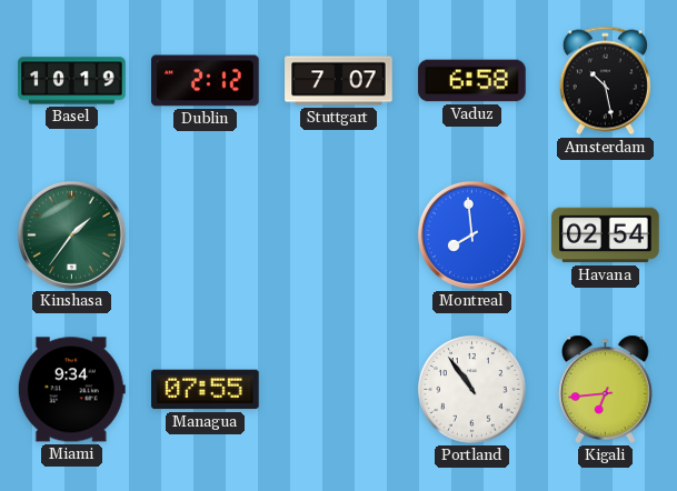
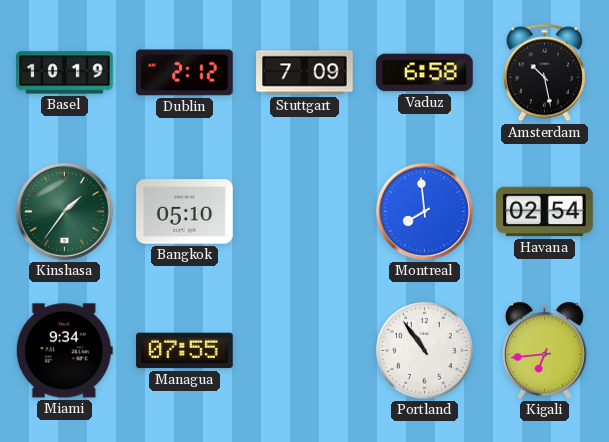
Stuttgart: 7:07 -> 7:09
Bangkok: none -> 05:10
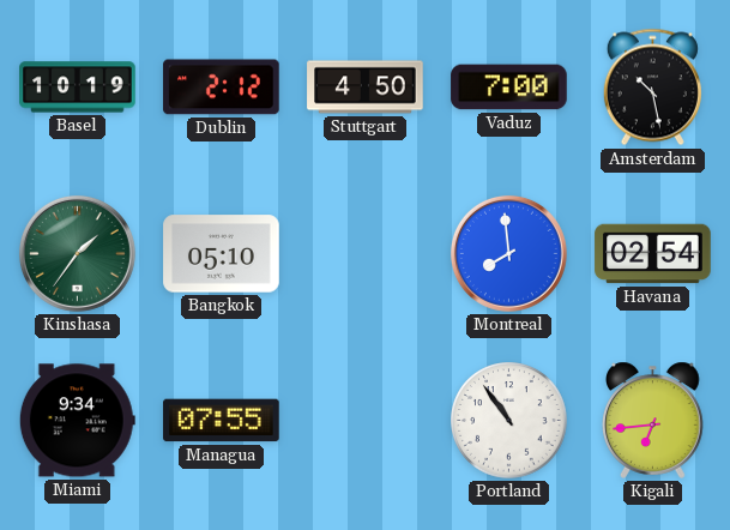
Stuttgart: 7:09 -> 4:50
Vaduz: 6:58 -> 7:00
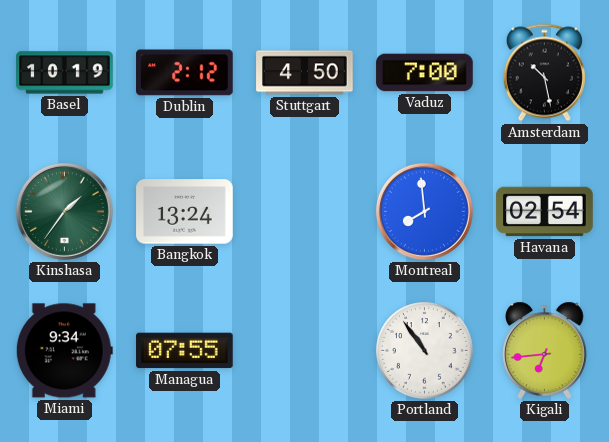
Bangkok: 05:10 -> 13:24
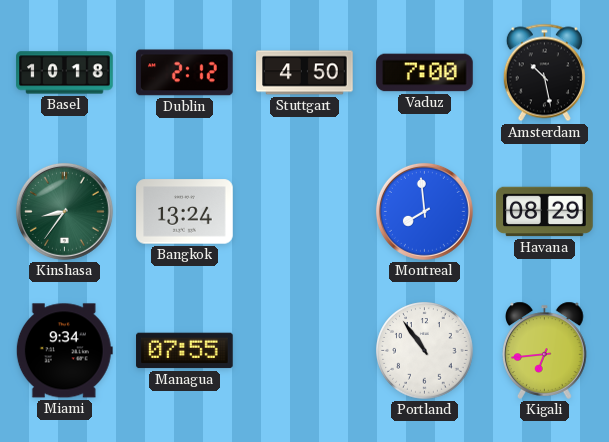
Basel: 10:19 -> 10:18
Kinshasa: 1:36 -> 8:36
Havana: 02:54 -> 08:29
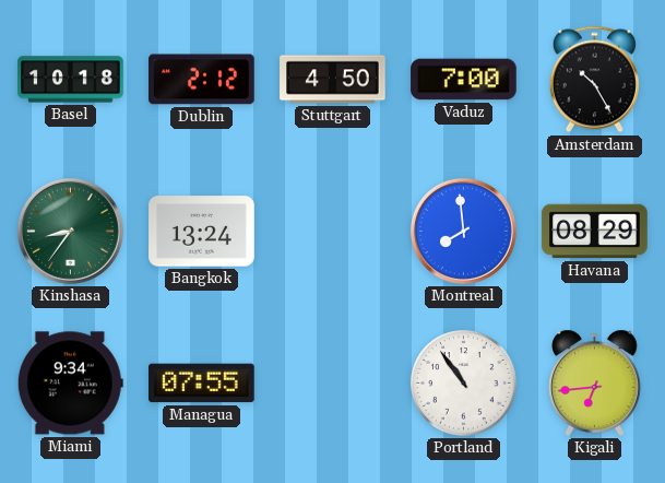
Amsterdam: 10:28 -> 10:25
